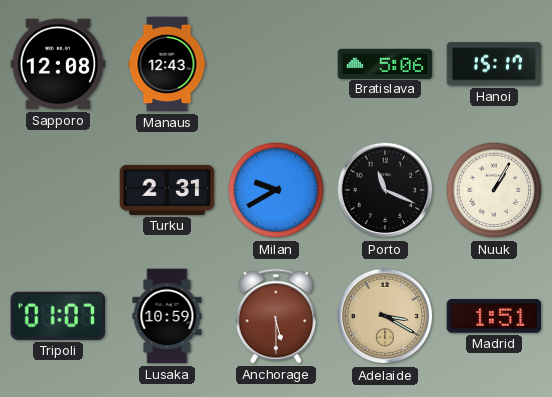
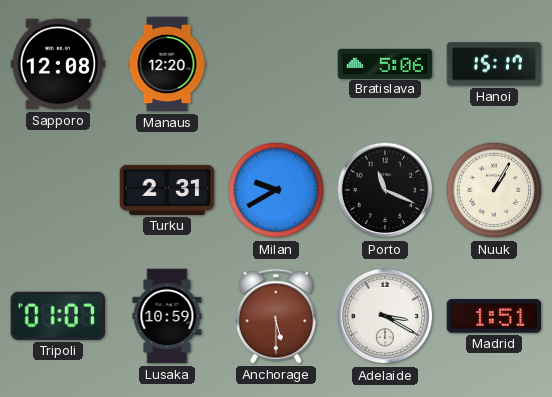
Manaus: 12:43 -> 12:20
Adelaide dial: champagne -> white
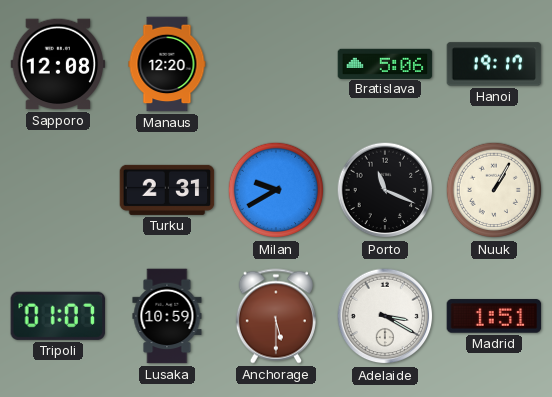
Hanoi: 15:17 -> 19:17
